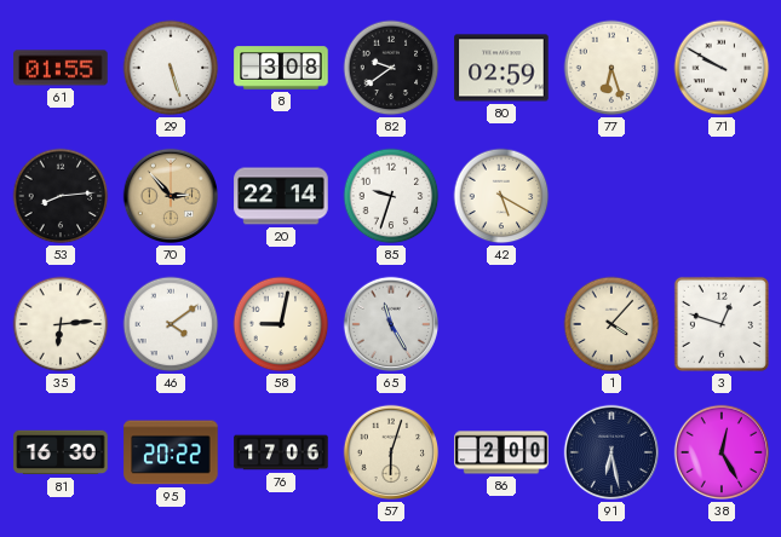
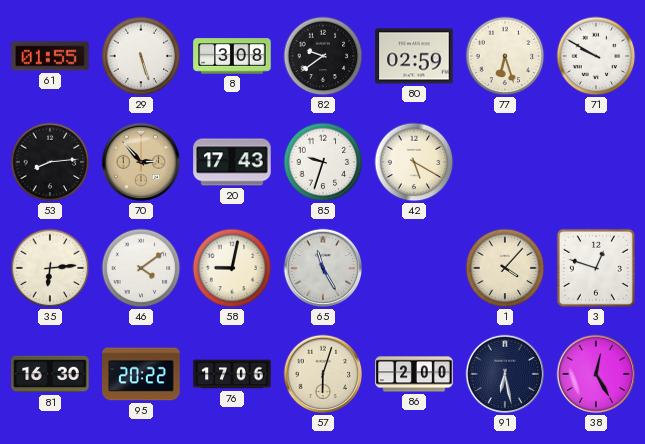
20: 22:14 -> 17:43
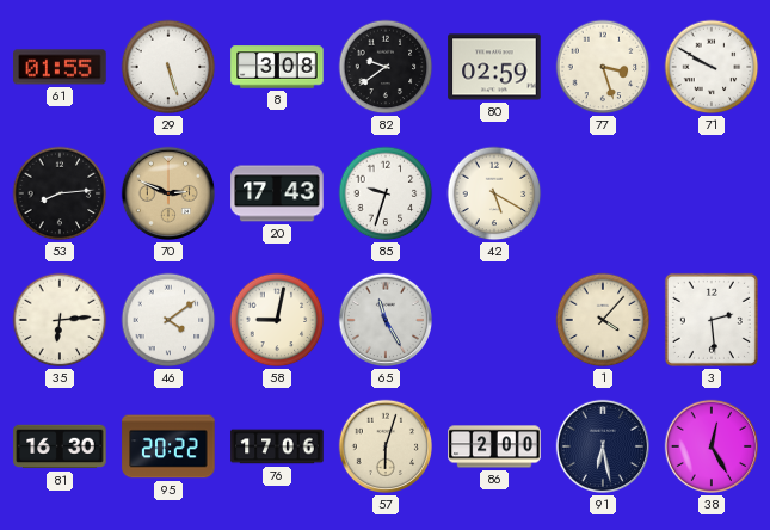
77: 6:27 -> 3:27
70: 2:53 -> 2:49
3: 12:48 -> 2:29
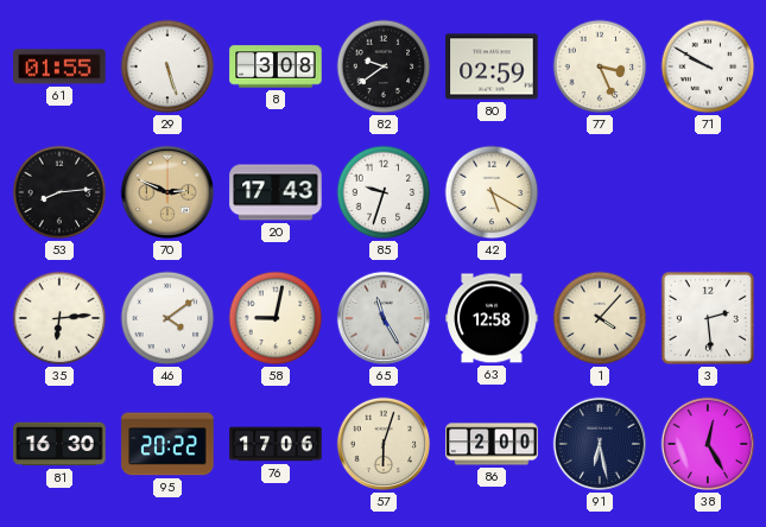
77: 3:27 -> 3:26
63: none -> 12:58
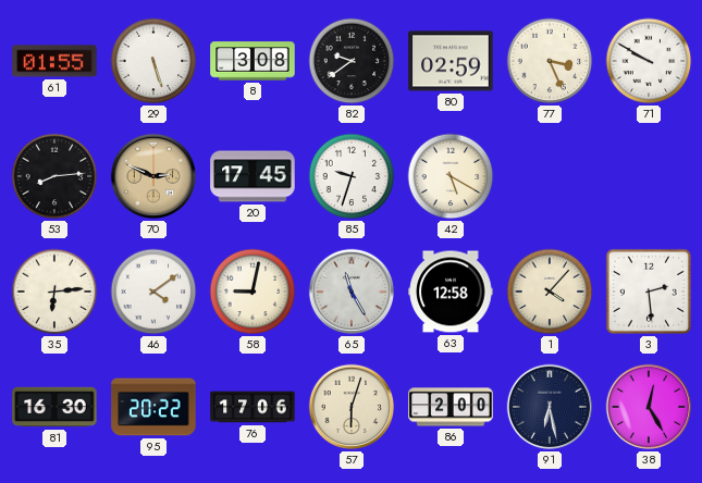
20: 17:43 -> 17:45
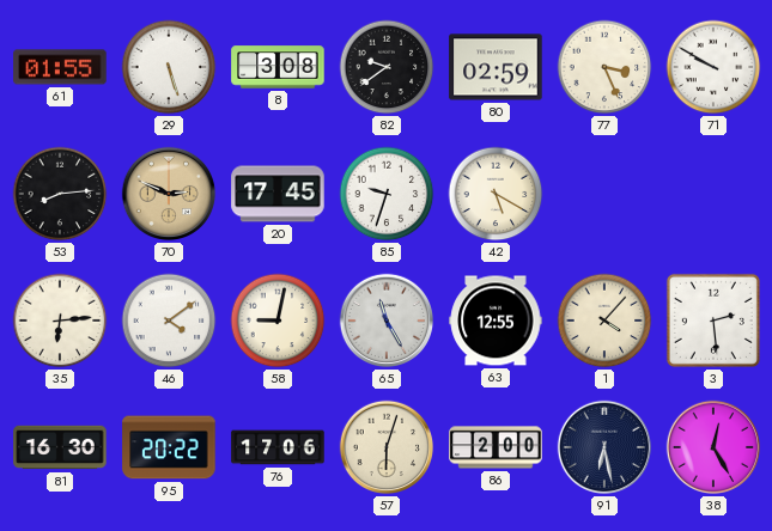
63: 12:58 -> 12:55
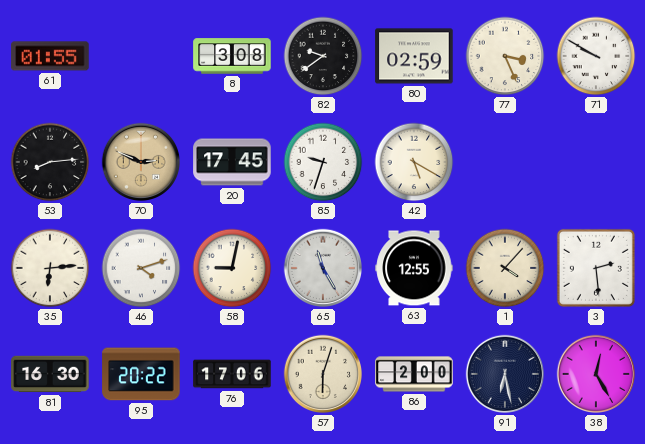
29: 5:27 -> none
46: 4:09 -> 4:12
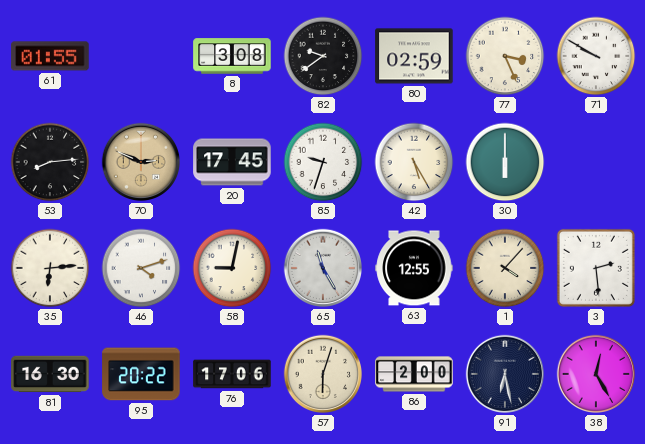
42: 5:20 -> 5:25
30: none -> 6:00
